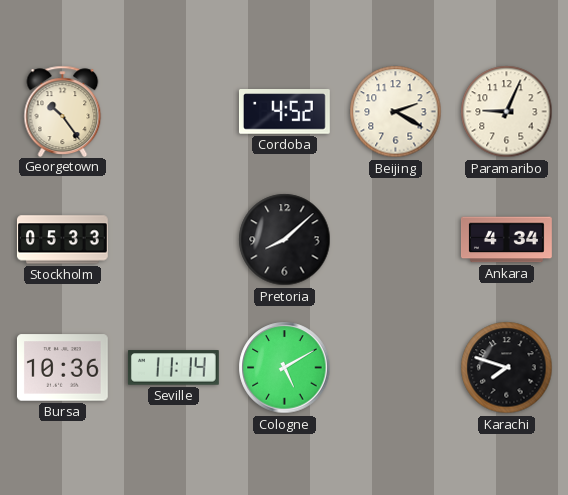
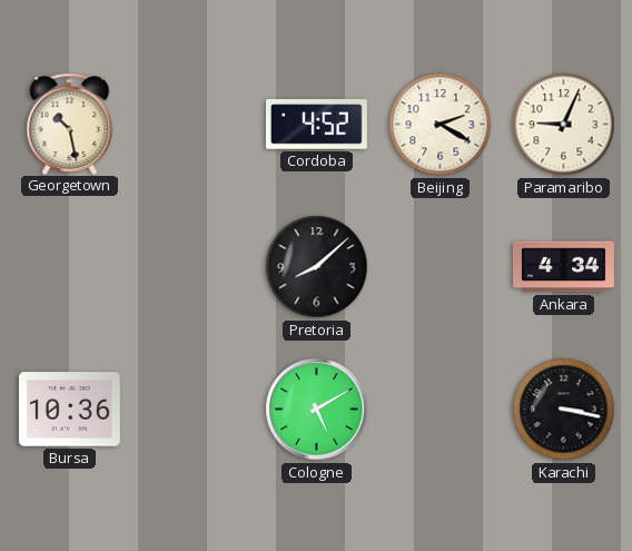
Georgetown: 10:24 -> 10:28
Stockholm: 05:33 -> none
Seville: 11:14 -> none
Karachi: 7:48 -> 3:17
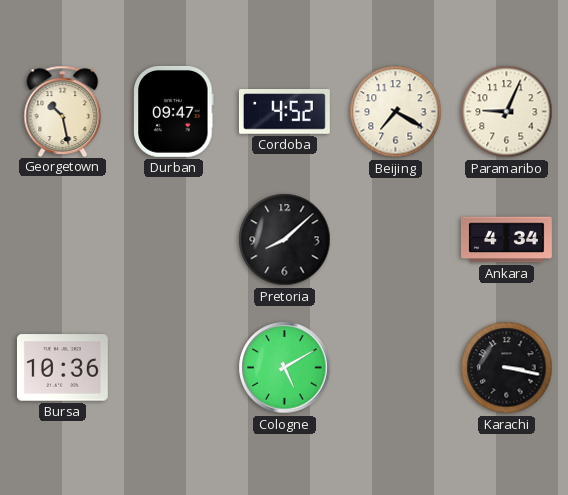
Durban: none -> 09:47
Beijing: 2:20 -> 7:20
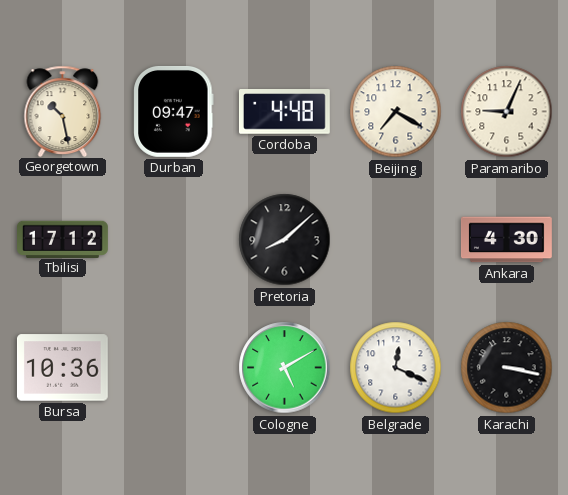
Cordoba: 4:52 -> 4:48
Tbilisi: none -> 17:12
Ankara: 4:34 -> 4:30
Belgrade: none -> 12:19
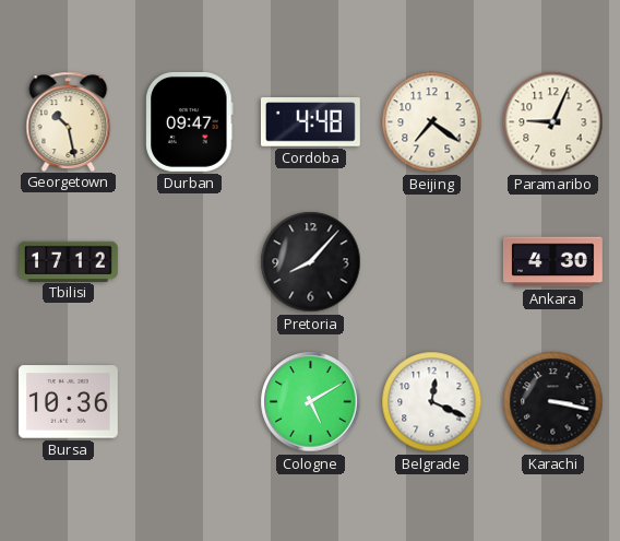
Beijing: 7:20 -> 7:21
Pretoria: 8:08 -> 8:07
